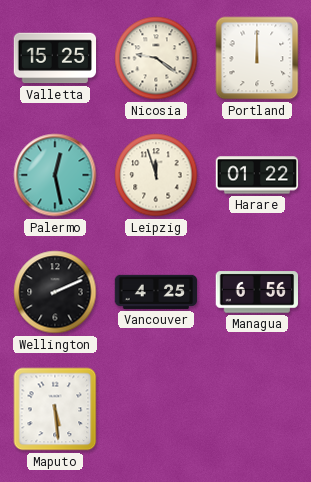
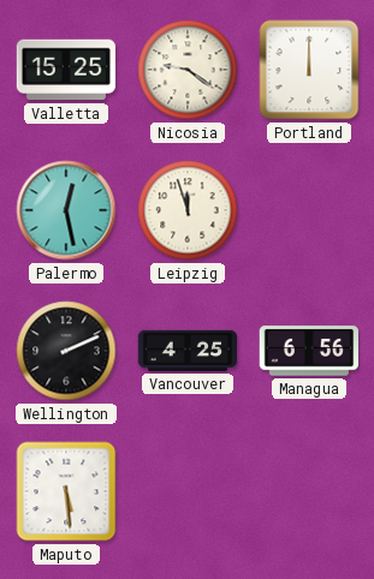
Harare: 01:22 -> none
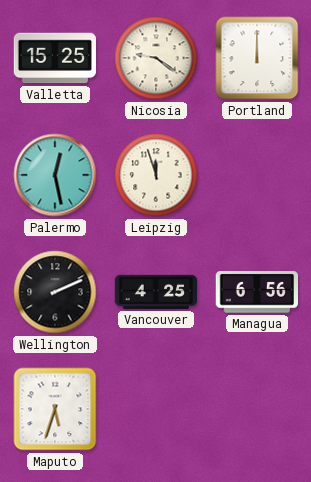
Maputo: 5:29 -> 5:33
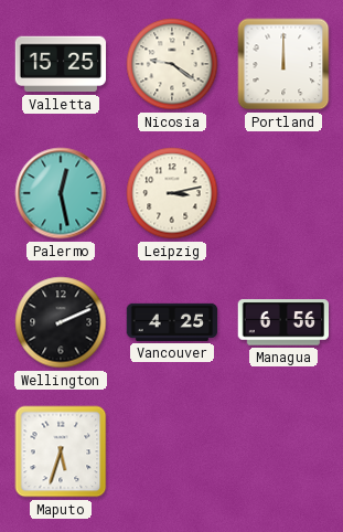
Leipzig: 11:57 -> 3:13
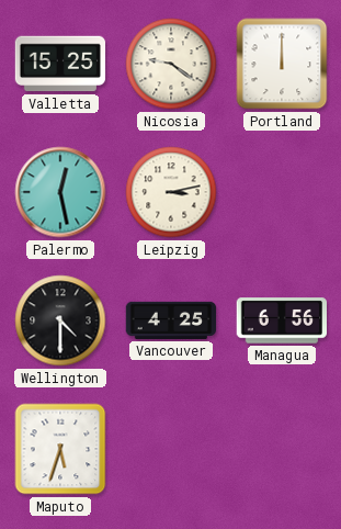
Wellington: 2:11 -> 4:30
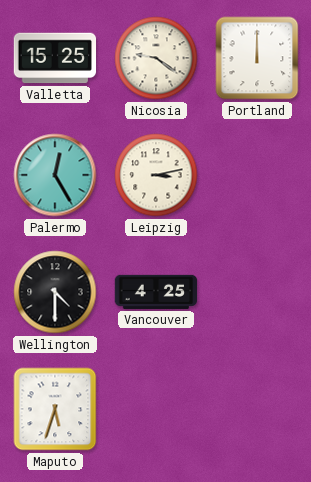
Palermo: 12:28 -> 12:25
Managua: 6:56 -> none
